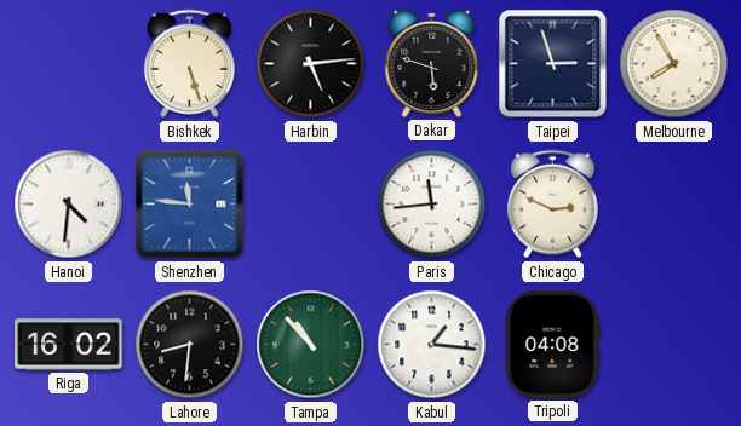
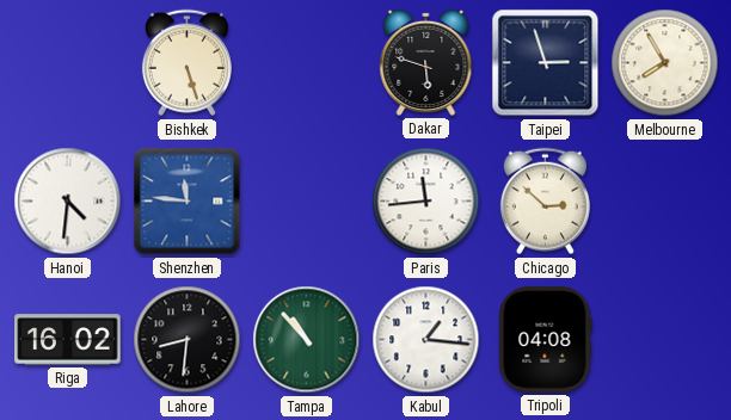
Harbin: 5:14 -> none
Chicago: 2:49 -> 2:52
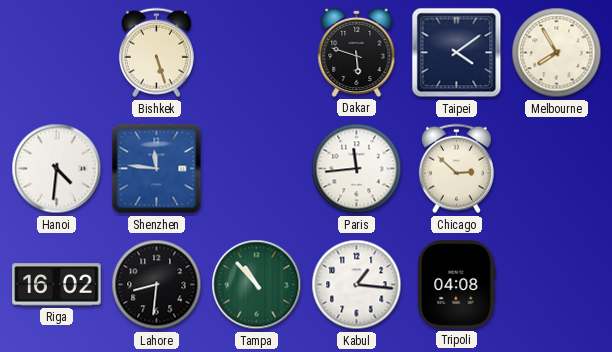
Taipei: 2:57 -> 4:09
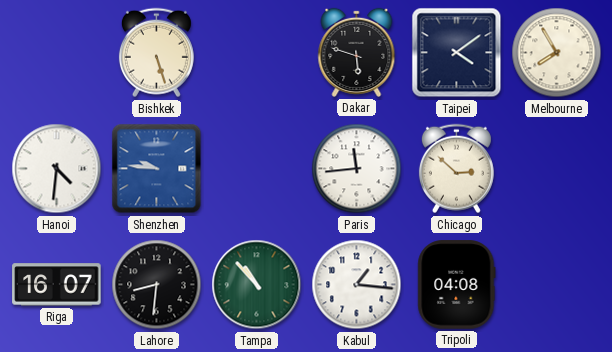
Shenzhen: 11:46 -> 9:46
Riga: 16:02 -> 16:07
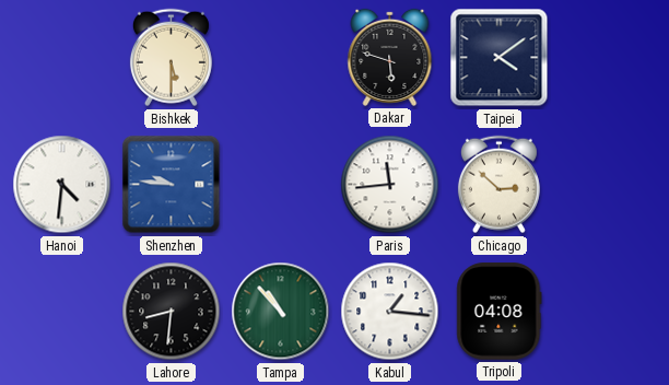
Bishkek: 5:27 -> 5:30
Melbourne: 7:55 -> none
Riga: 16:07 -> none
